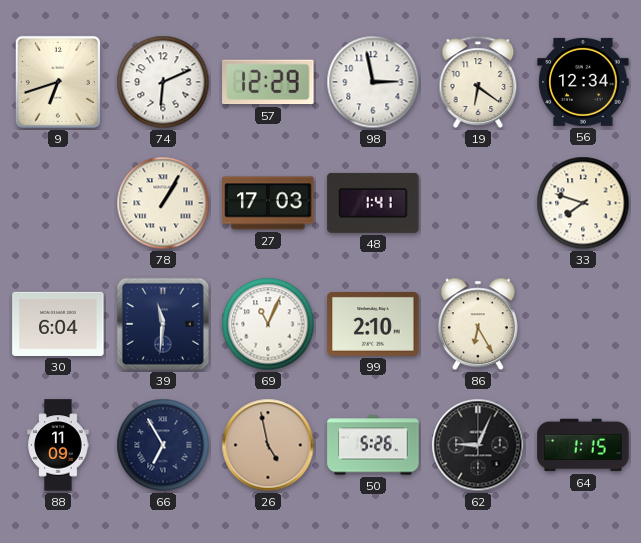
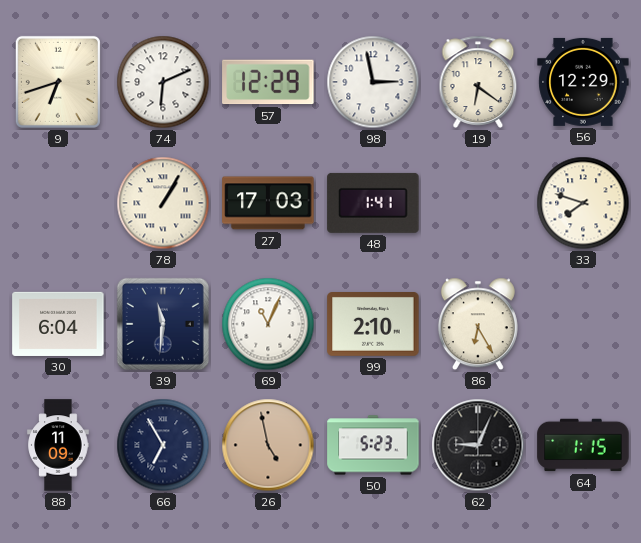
56: 12:34 -> 12:29
50: 5:26 -> 5:23
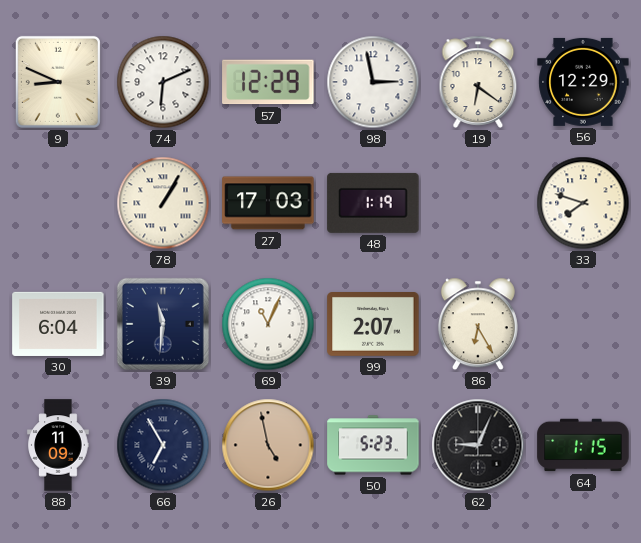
9: 6:42 -> 8:49
48: 1:41 -> 1:19
99: 2:10 -> 2:07
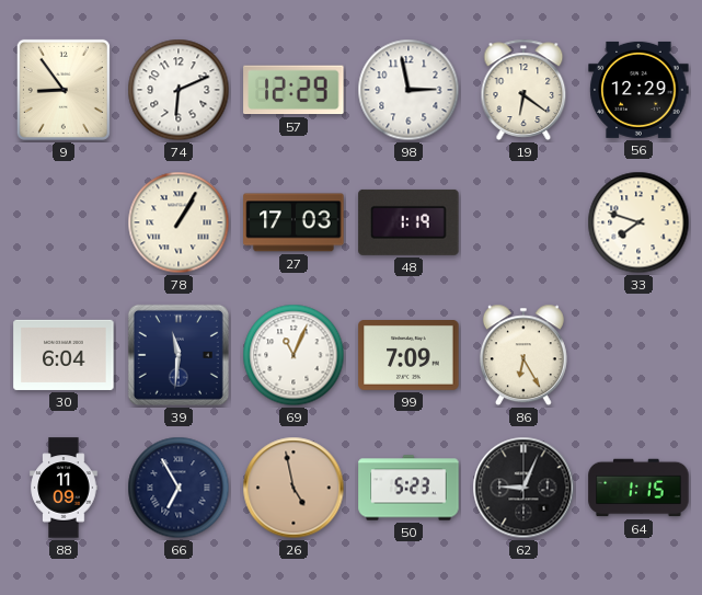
9: 8:49 -> 8:54
99: 2:07 -> 7:09
